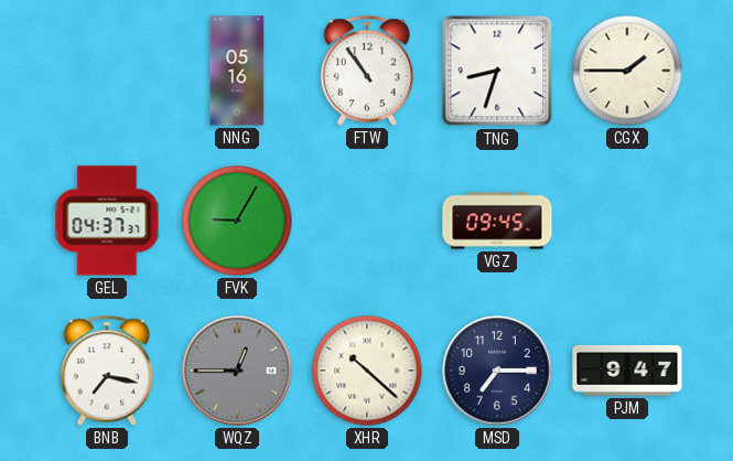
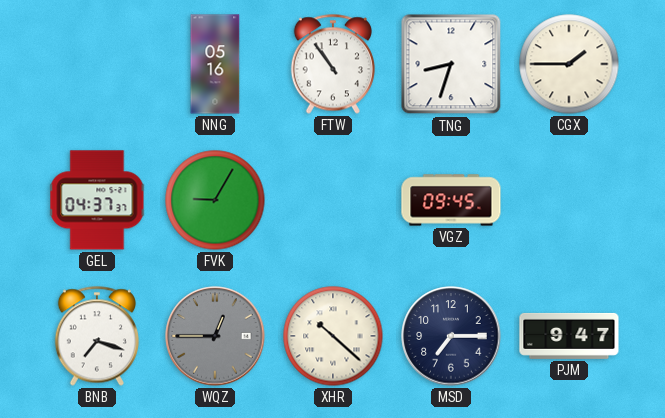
BNB: 7:17 -> 7:18
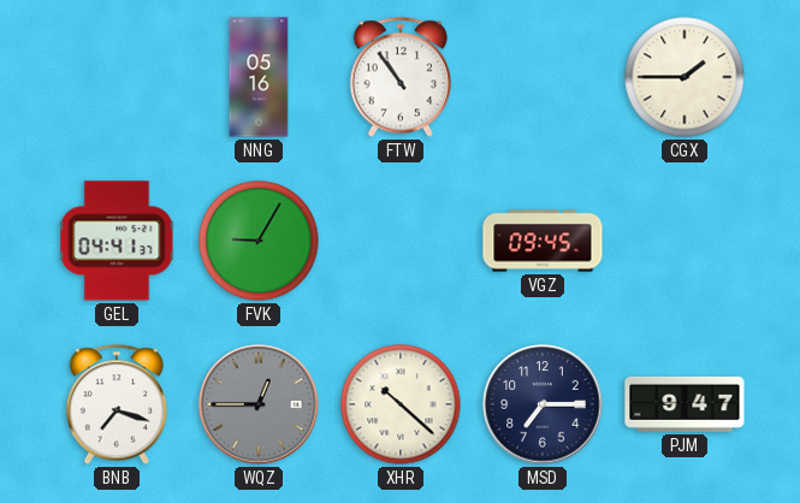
TNG: 8:33 -> none
GEL: 04:37 -> 04:41
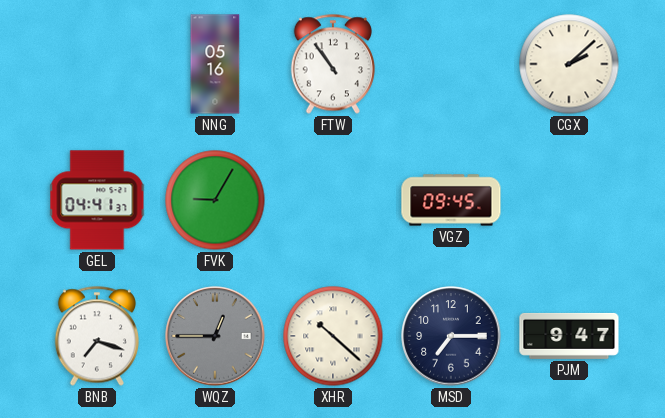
CGX: 1:45 -> 2:08
